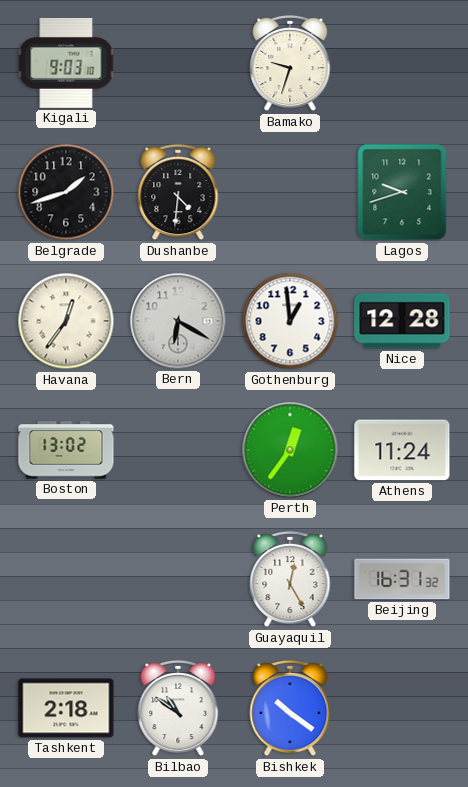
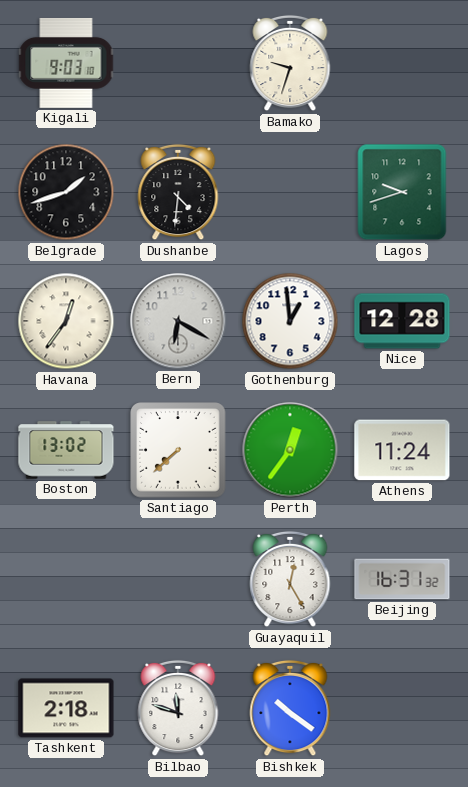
Santiago: none -> 7:38
Bilbao: 10:51 -> 11:48
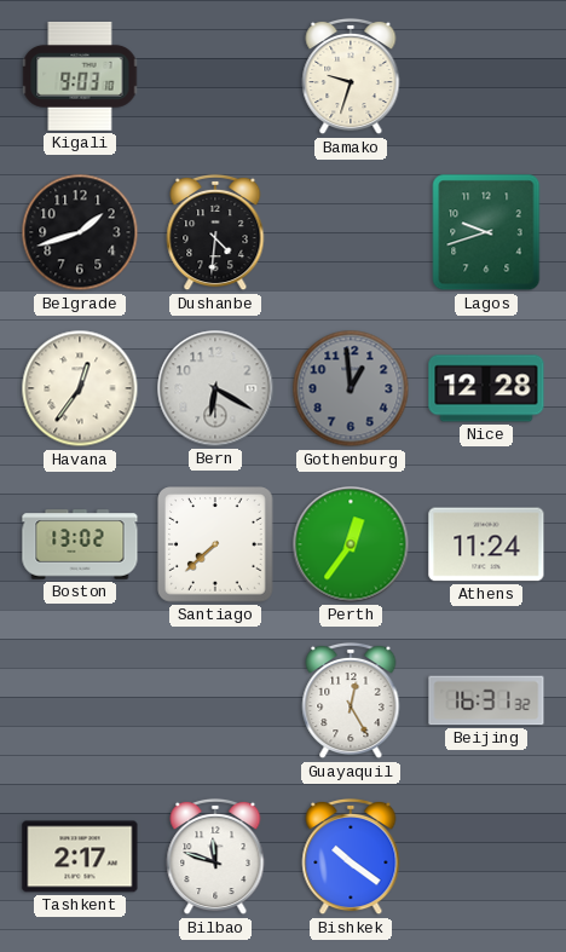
Gothenburg dial: white -> grey
Tashkent: 2:18 -> 2:17
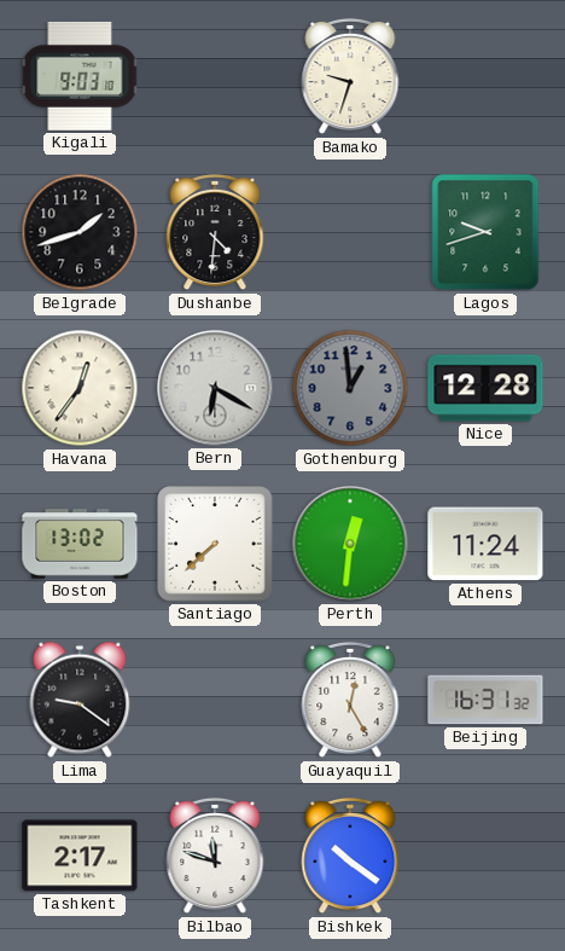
Perth: 12:36 -> 12:31
Lima: none -> 9:21
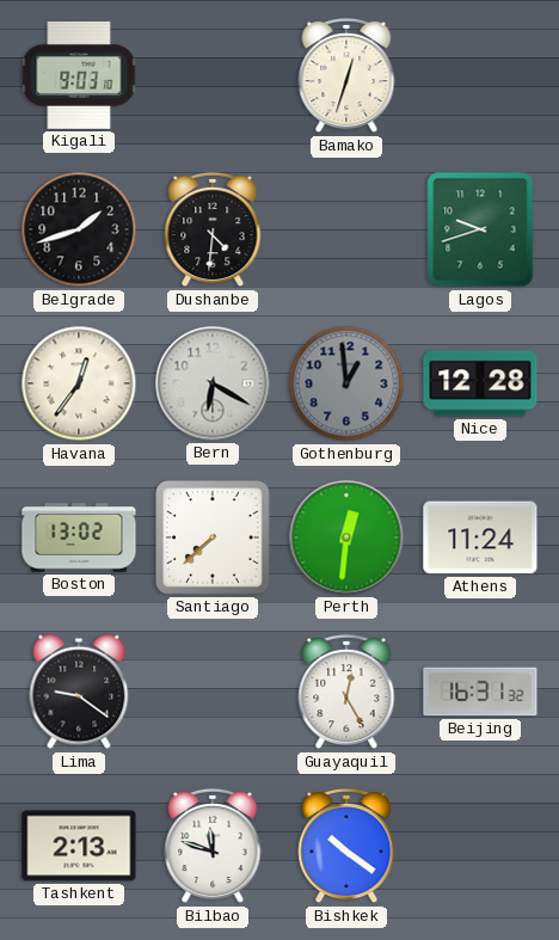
Bamako: 9:33 -> 12:33
Tashkent: 2:17 -> 2:13
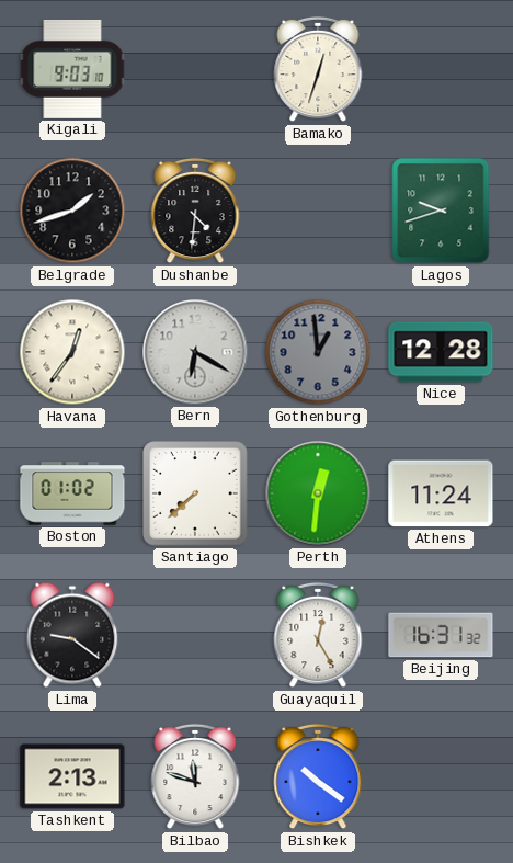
Boston: 13:02 -> 01:02
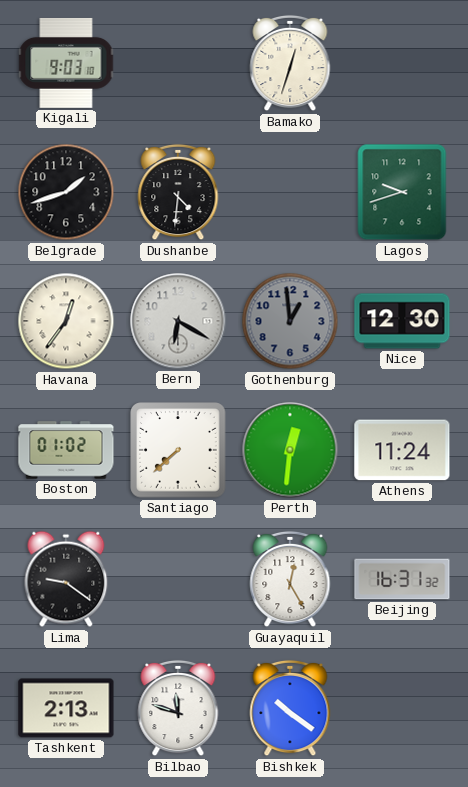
Nice: 12:28 -> 12:30
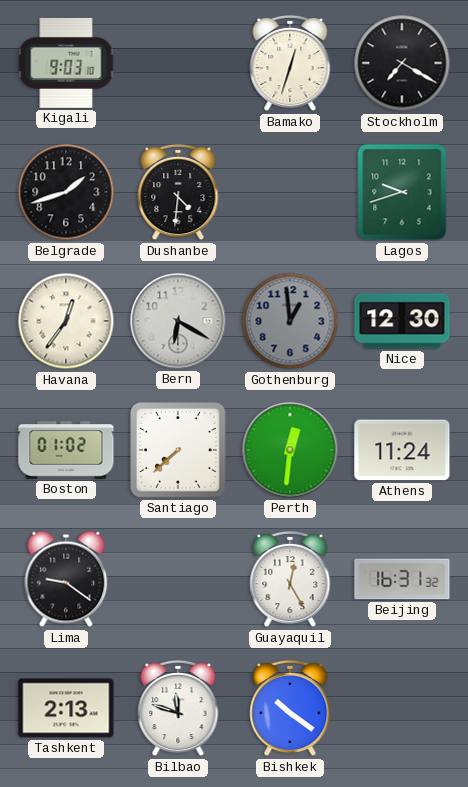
Stockholm: none -> 7:20
